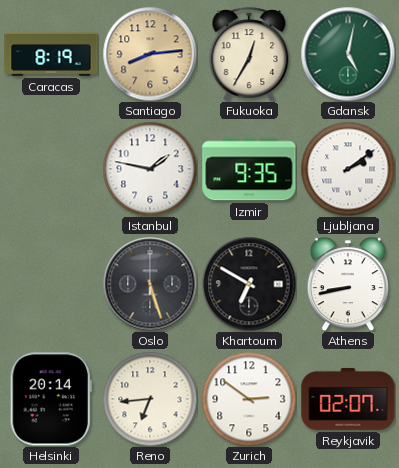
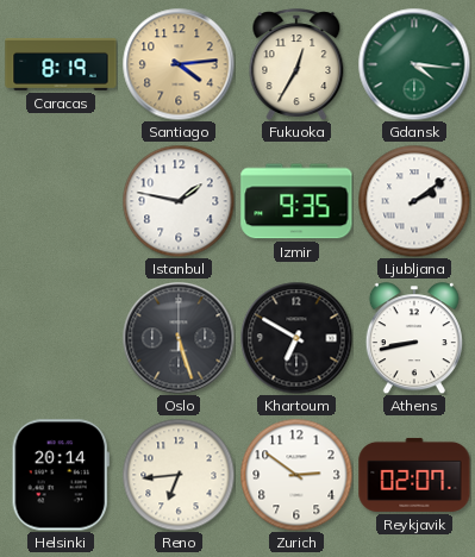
Santiago: 8:14 -> 4:14
Gdansk: 5:02 -> 4:16
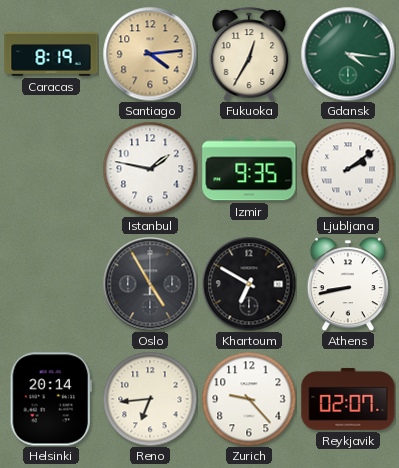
Oslo: 5:27 -> 4:55
Zurich: 2:51 -> 9:23
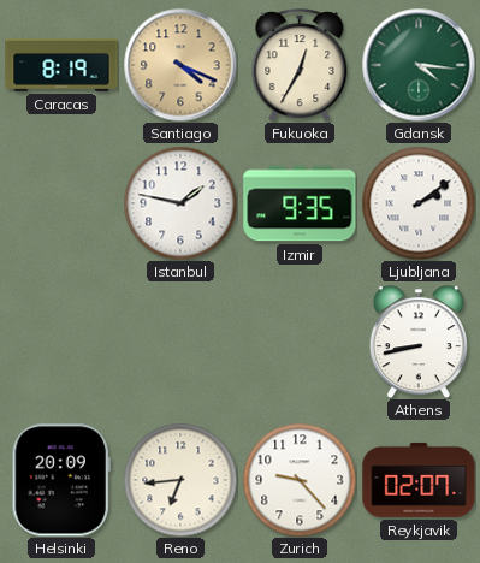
Santiago: 4:14 -> 4:19
Oslo: 4:55 -> none
Khartoum: 6:50 -> none
Helsinki: 20:14 -> 20:09
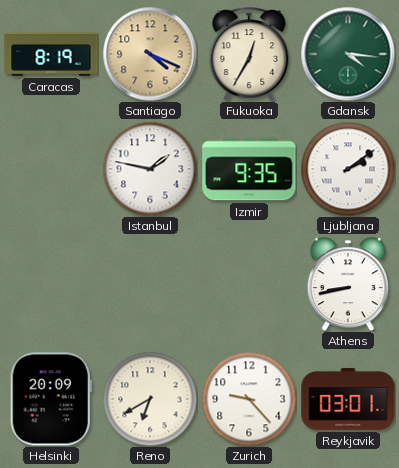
Reno: 6:44 -> 6:40
Reykjavik: 02:07 -> 03:01
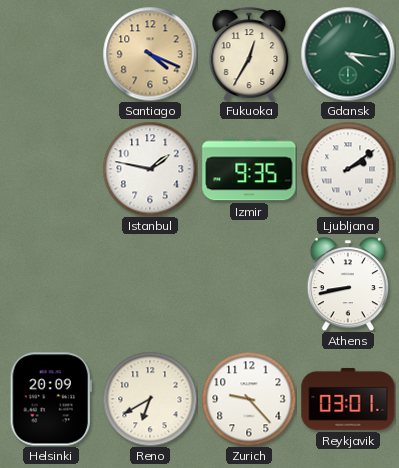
Caracas: 8:19 -> none
